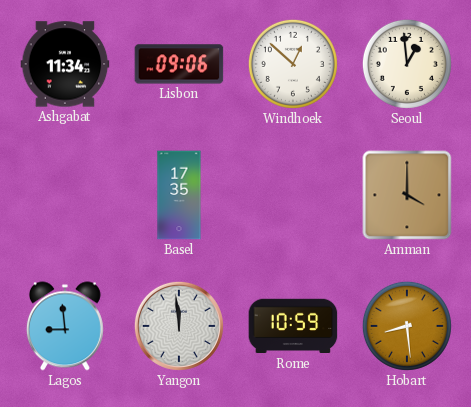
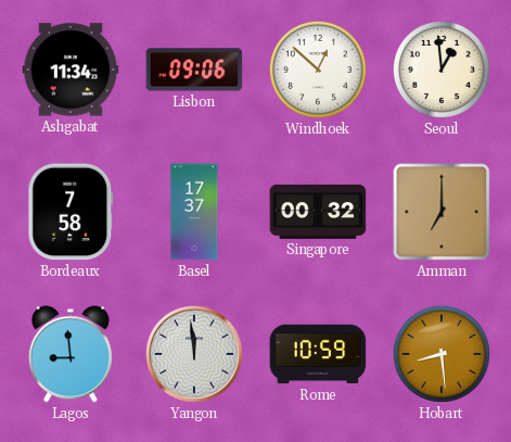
Bordeaux: none -> 7:58
Basel: 17:35 -> 17:37
Singapore: none -> 00:32
Amman: 4:00 -> 7:00
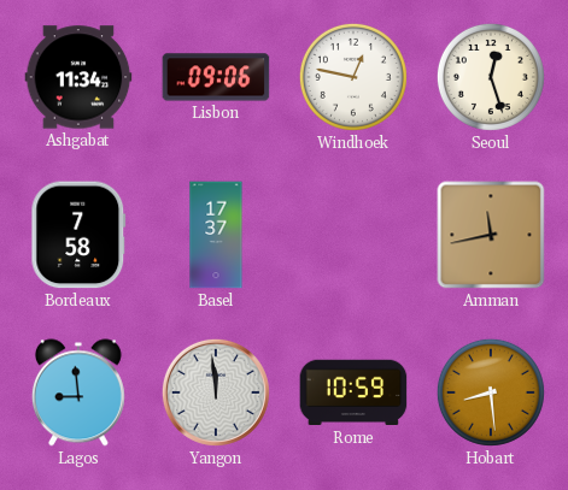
Windhoek: 12:52 -> 12:47
Seoul: 12:59 -> 12:27
Singapore: 00:32 -> none
Amman: 7:00 -> 11:43
